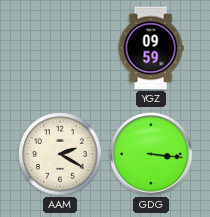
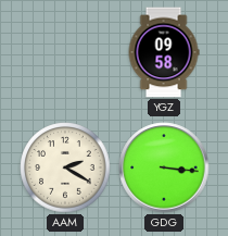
YGZ: 09:59 -> 09:58
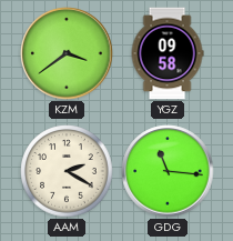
KZM: none -> 3:39
GDG: 3:16 -> 11:16
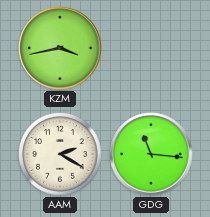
KZM: 3:39 -> 3:43
YGZ: 09:58 -> none
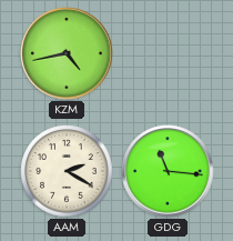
KZM: 3:43 -> 4:43
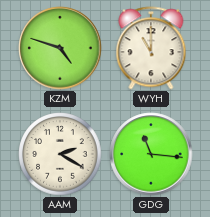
KZM: 4:43 -> 4:48
WYH: none -> 11:00
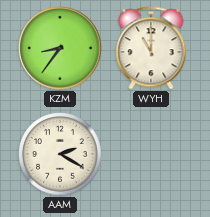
KZM: 4:48 -> 8:36
GDG: 11:16 -> none
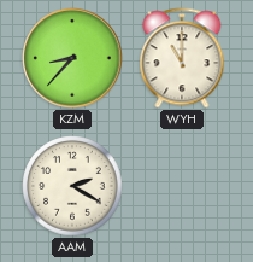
KZM: 8:36 -> 8:37
